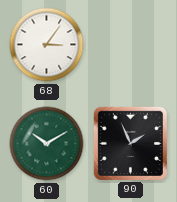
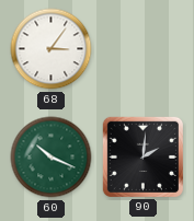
60: 10:10 -> 10:19
90: 1:56 -> 2:01
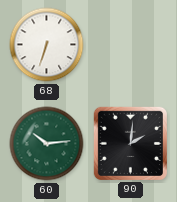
68: 3:06 -> 6:33
60: 10:19 -> 10:14
